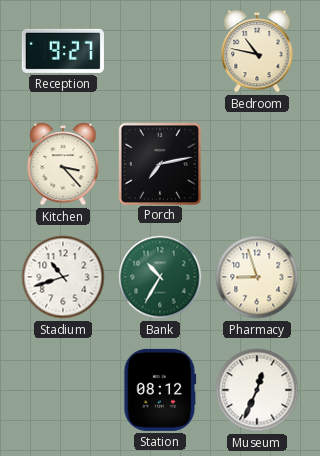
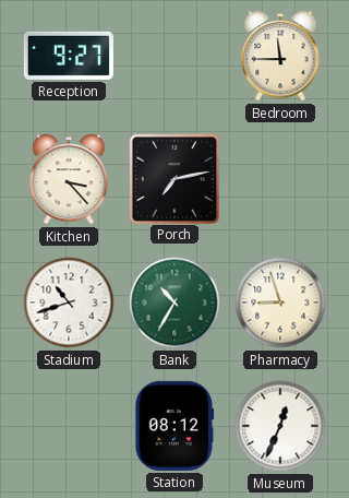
Bedroom: 10:47 -> 11:45
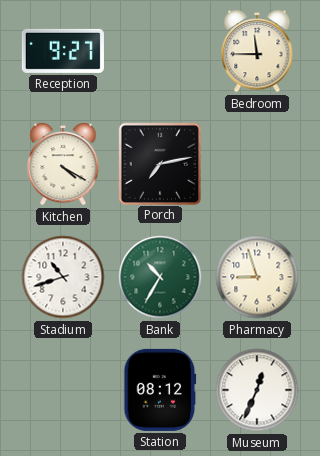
Kitchen: 3:23 -> 4:20
